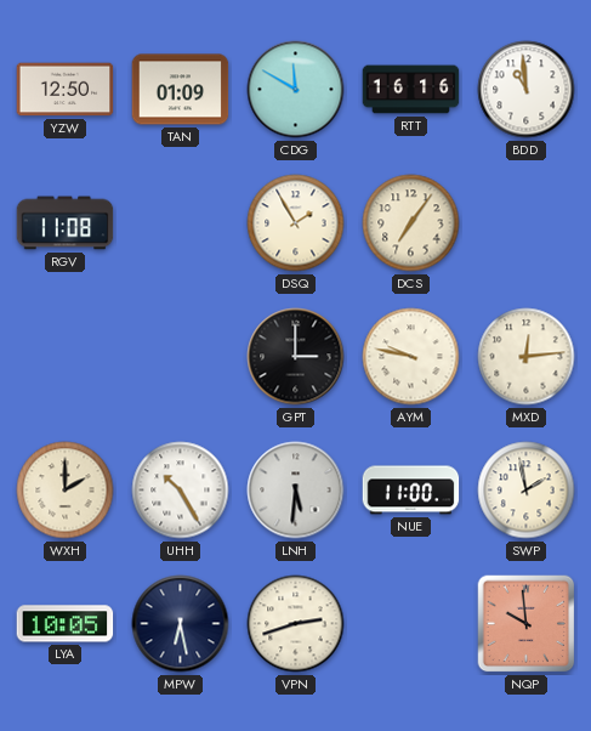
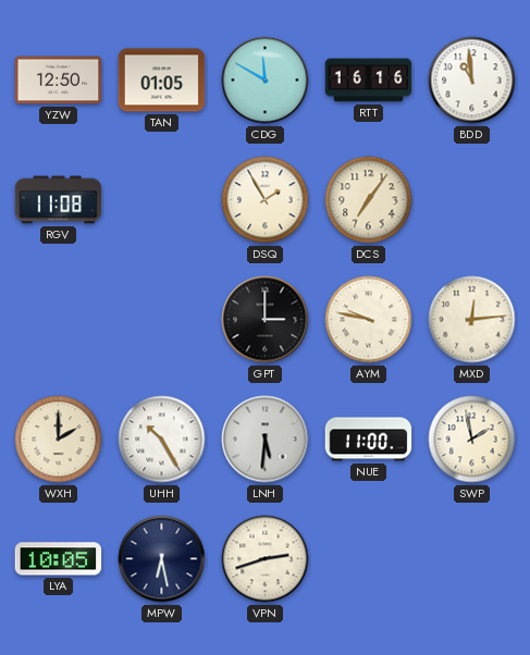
TAN: 01:09 -> 01:05
NQP: 9:59 -> none
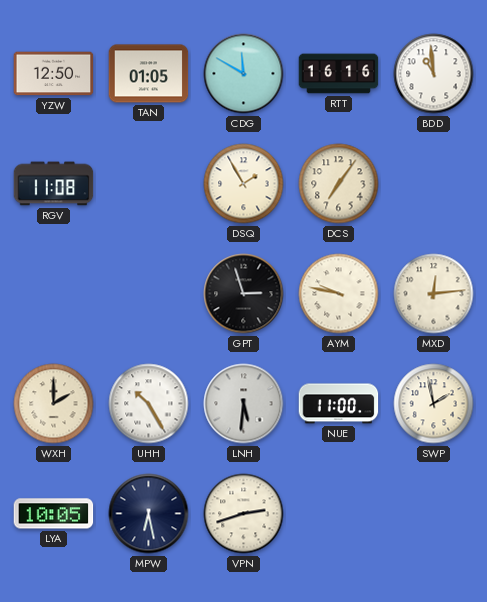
GPT: 3:00 -> 2:57
